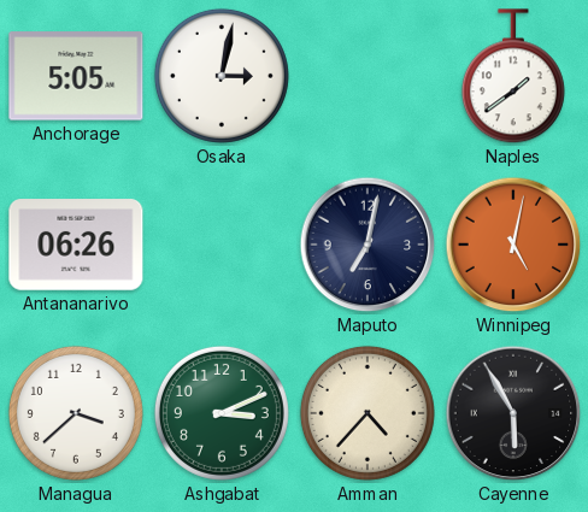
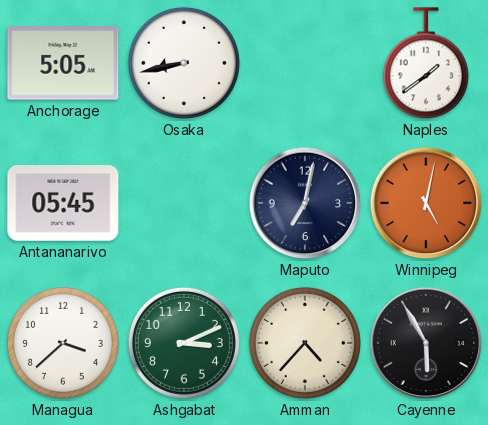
Osaka: 3:02 -> 8:43
Antananarivo: 06:26 -> 05:45
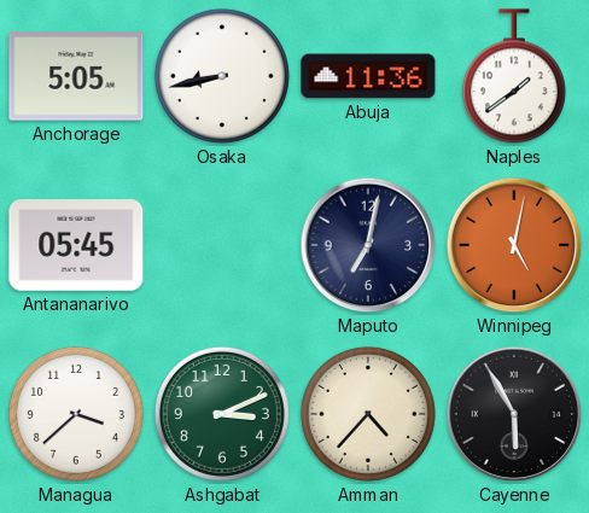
Abuja: none -> 11:36
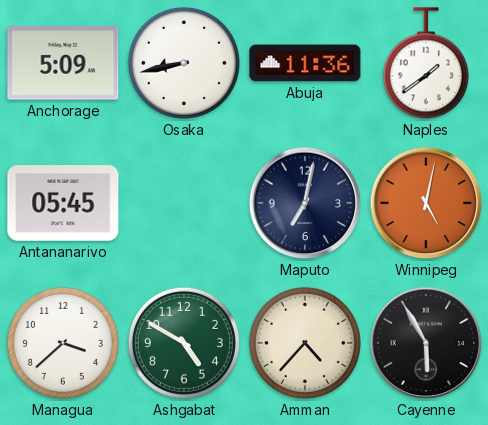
Anchorage: 5:05 -> 5:09
Ashgabat: 3:11 -> 4:50
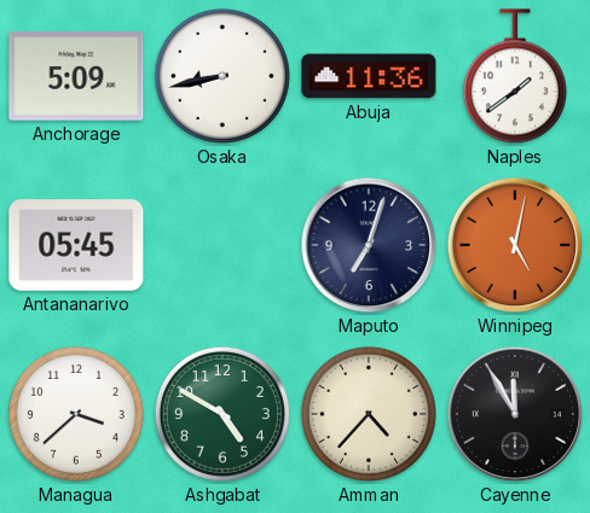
Maputo: 7:02 -> 7:03
Cayenne: 5:55 -> 11:55
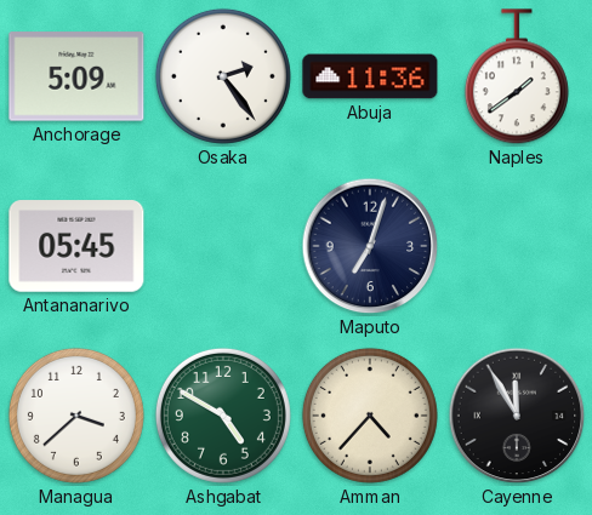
Osaka: 8:43 -> 2:24
Winnipeg: 5:02 -> none
